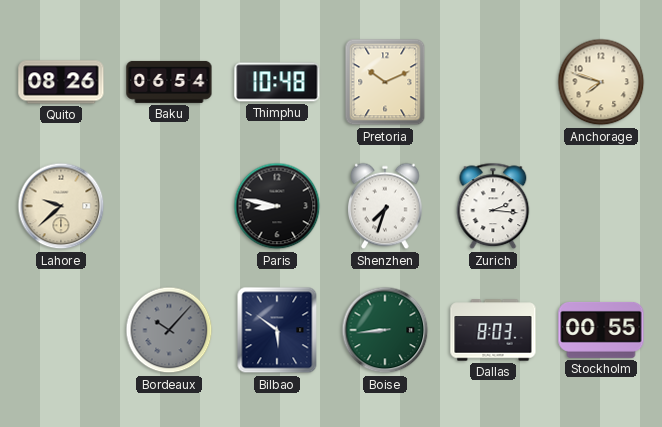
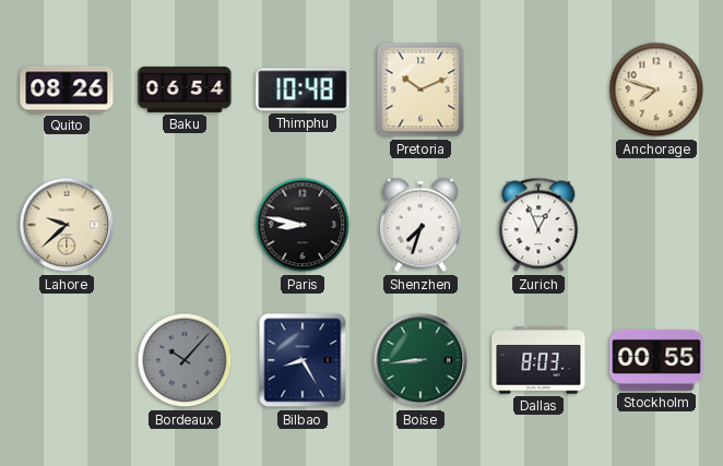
Zurich: 2:16 -> 12:56
Bilbao: 5:51 -> 8:25
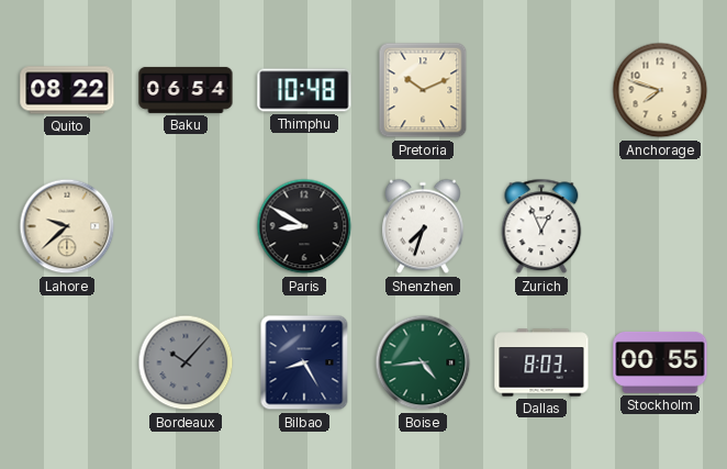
Quito: 08:26 -> 08:22
Paris: 8:47 -> 8:50
Boise: 8:44 -> 4:44
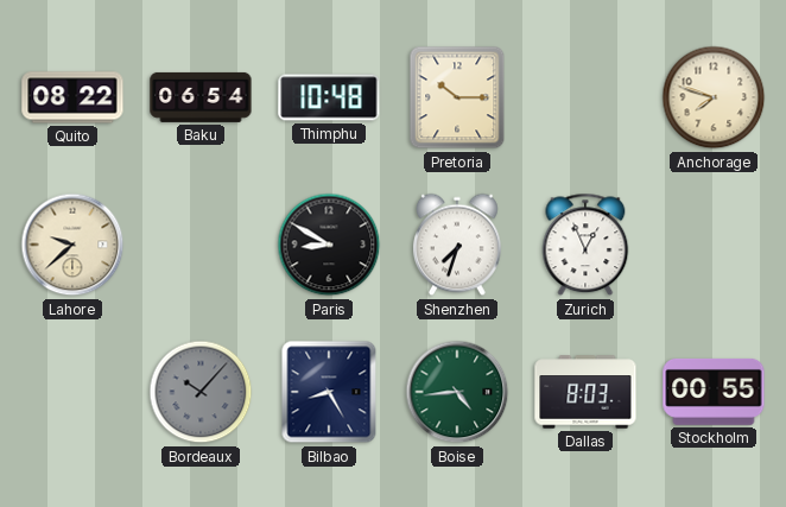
Pretoria: 10:11 -> 10:15
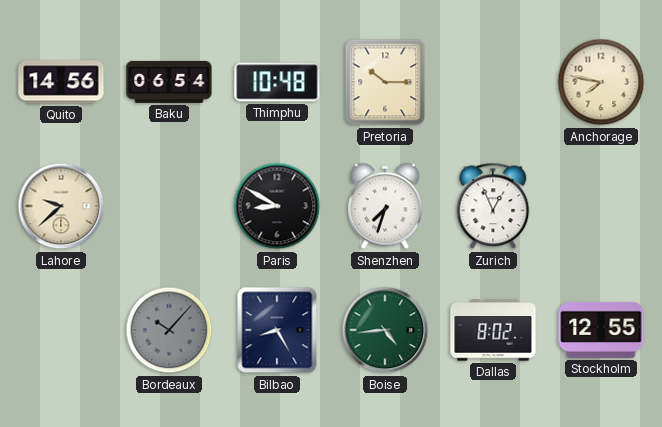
Quito: 08:22 -> 14:56
Anchorage: 7:48 -> 7:47
Dallas: 8:03 -> 8:02
Stockholm: 00:55 -> 12:55
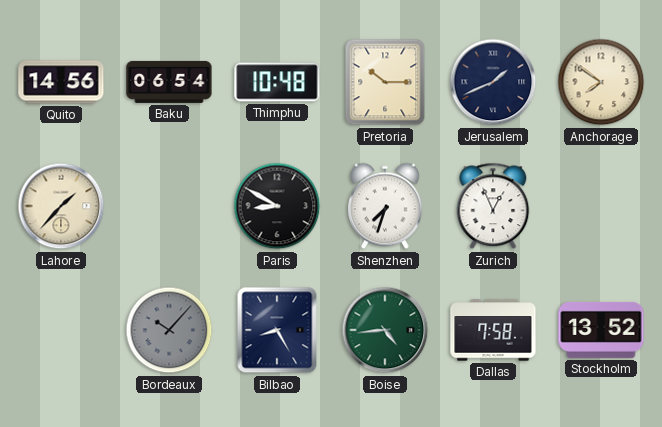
Jerusalem: none -> 1:41
Anchorage: 7:47 -> 7:51
Lahore: 9:38 -> 1:37
Dallas: 8:02 -> 7:58
Stockholm: 12:55 -> 13:52
